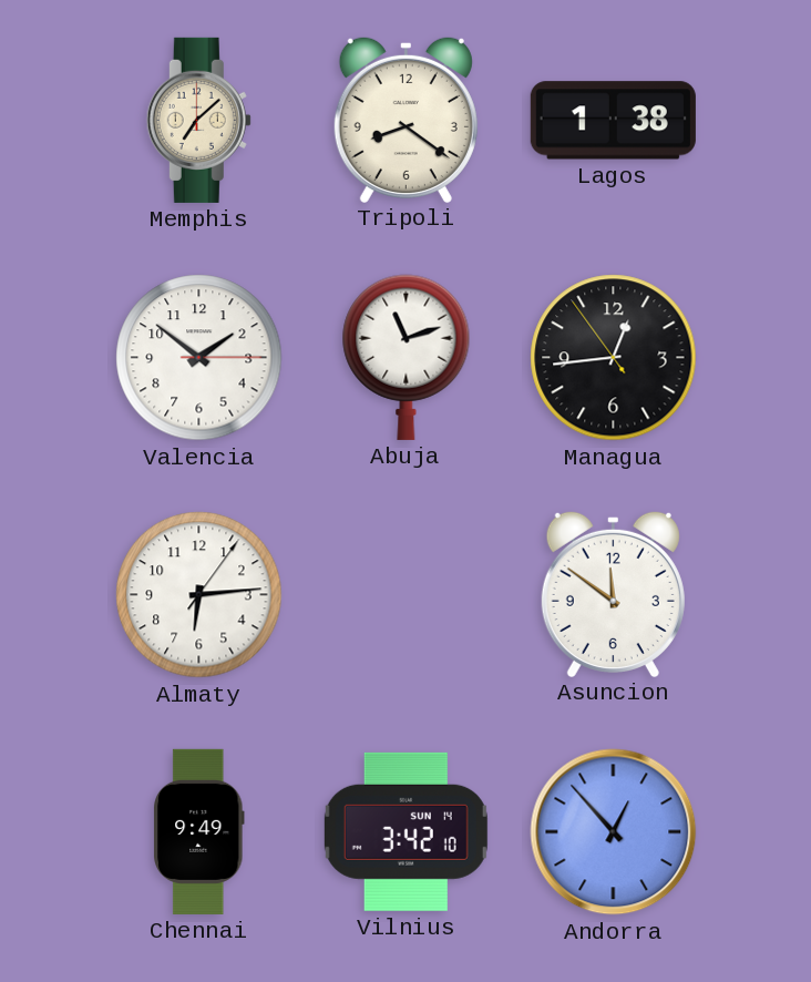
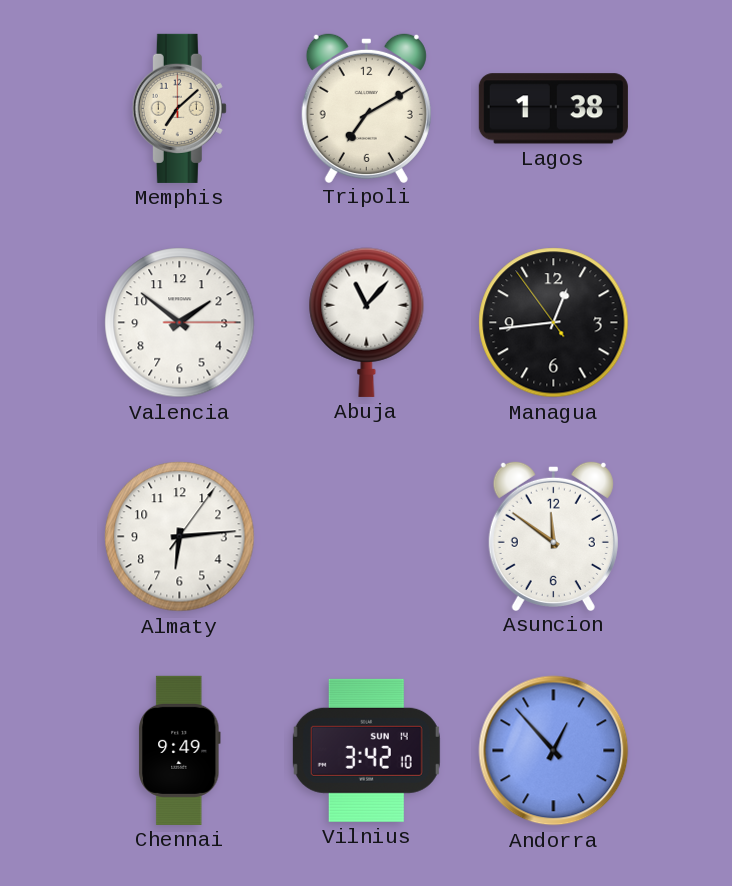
Tripoli: 8:21 -> 7:10
Abuja: 11:12 -> 11:07
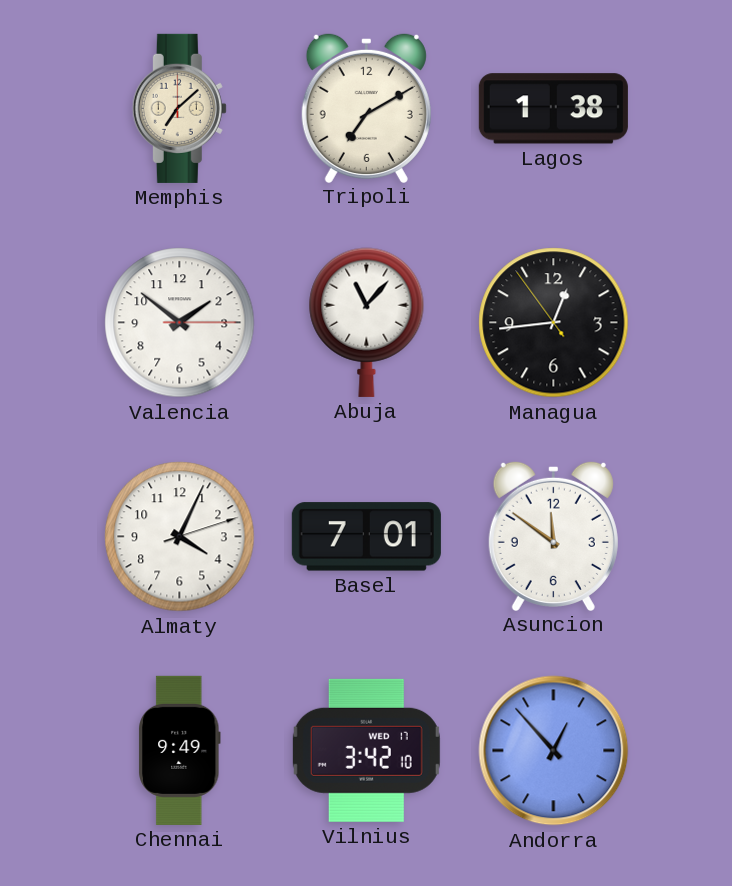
Almaty: 6:14 -> 4:04
Basel: none -> 7:01
Vilnius date: SUN 14 -> WED 17
